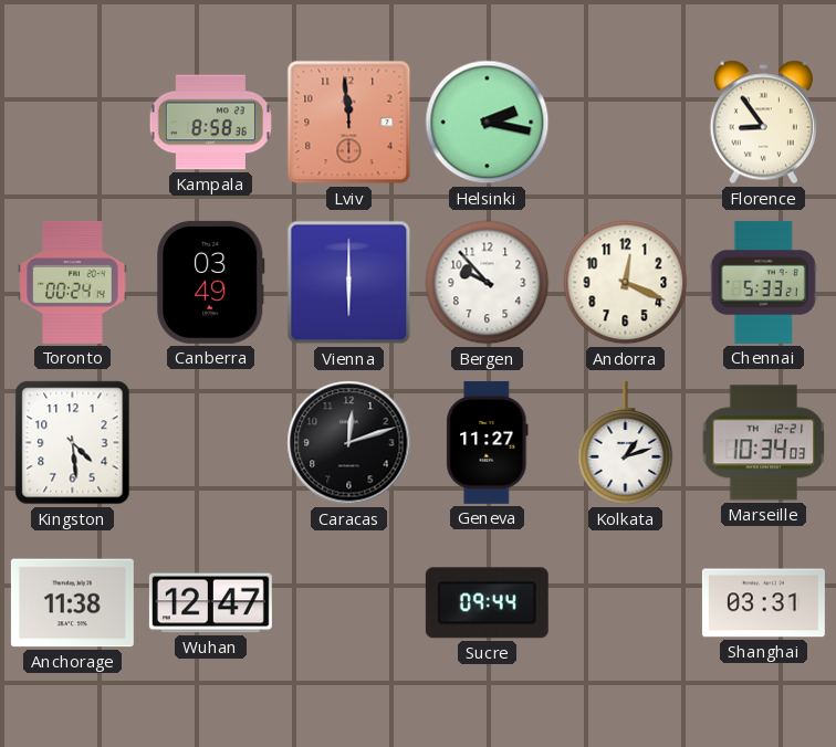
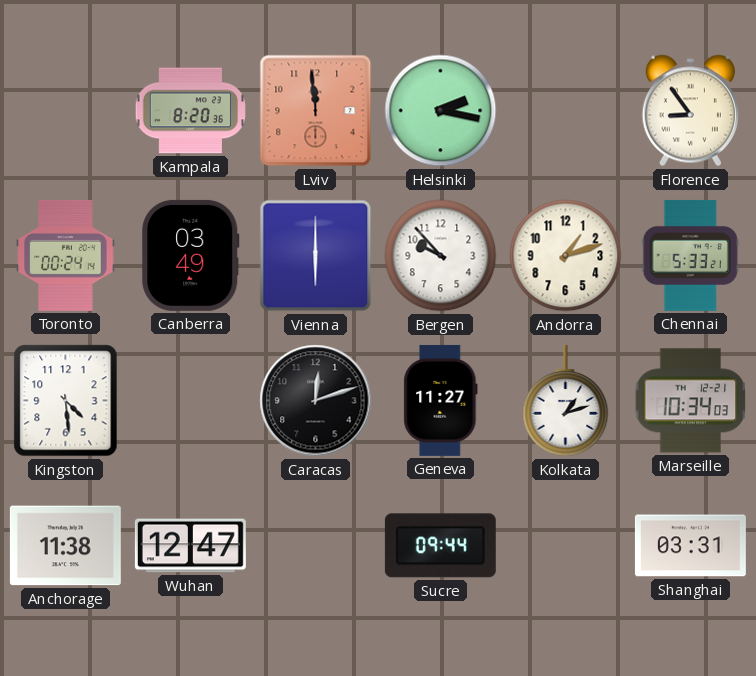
Kampala: 8:58 -> 8:20
Andorra: 12:19 -> 1:12
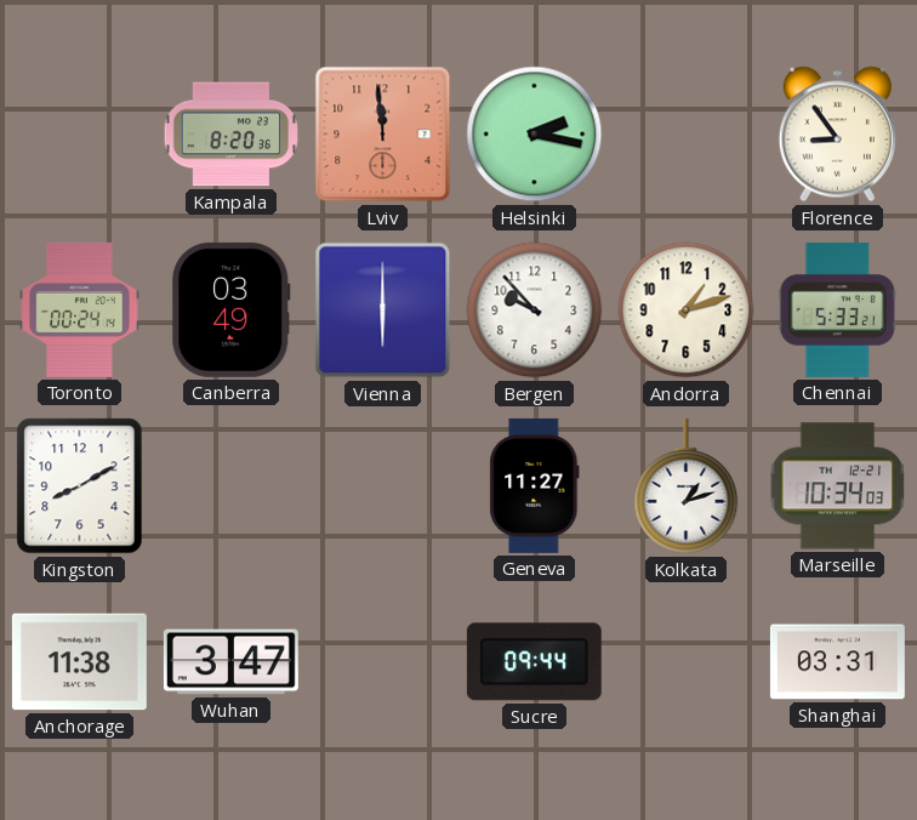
Kingston: 4:29 -> 8:10
Caracas: 12:12 -> none
Wuhan: 12:47 -> 3:47
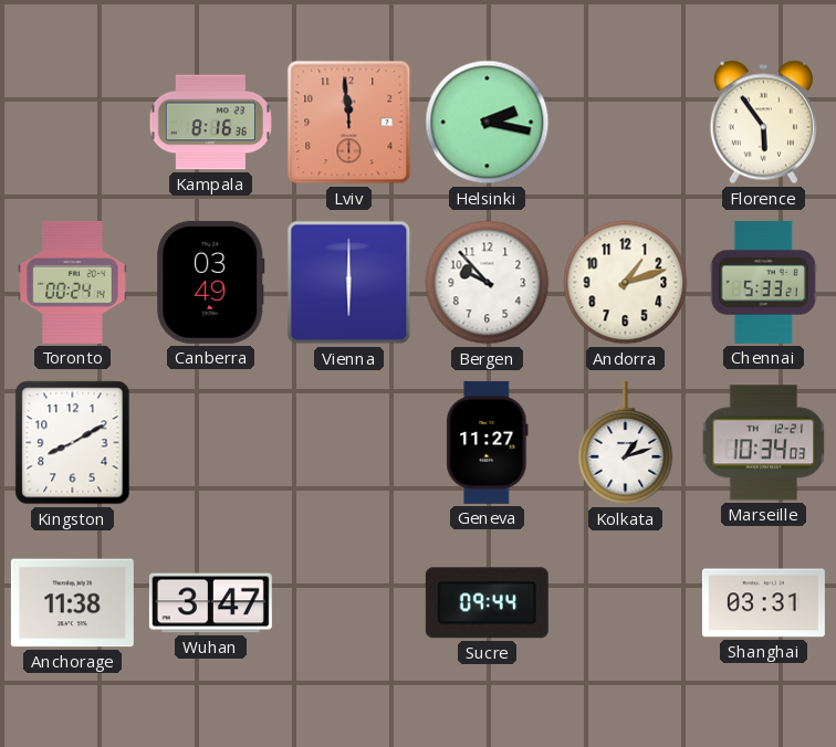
Kampala: 8:20 -> 8:16
Florence: 8:54 -> 5:54
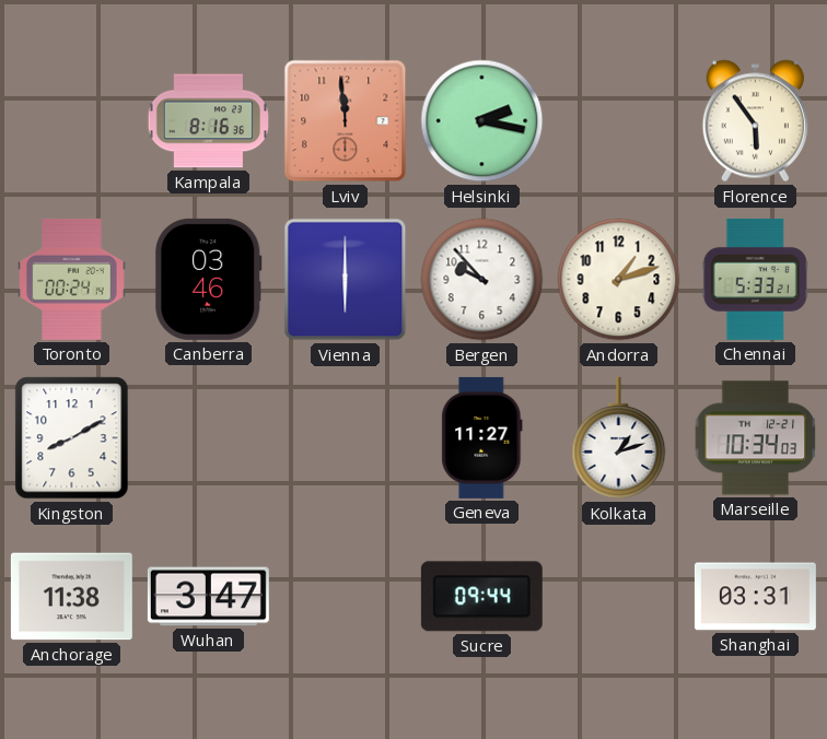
Canberra: 03:49 -> 03:46
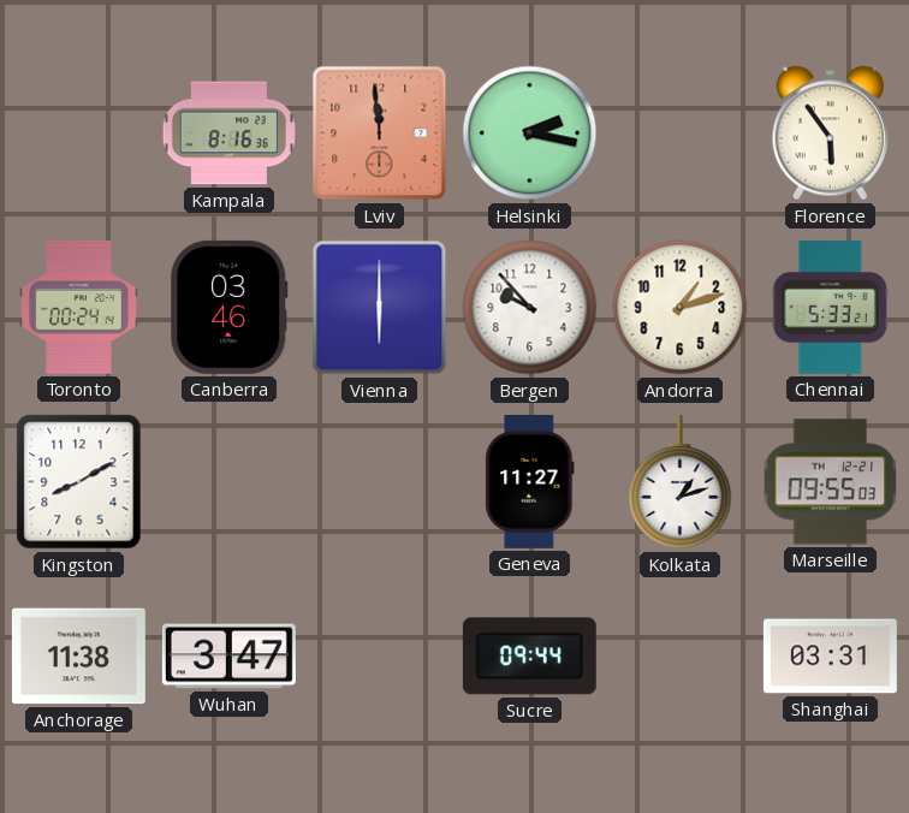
Marseille: 10:34 -> 09:55
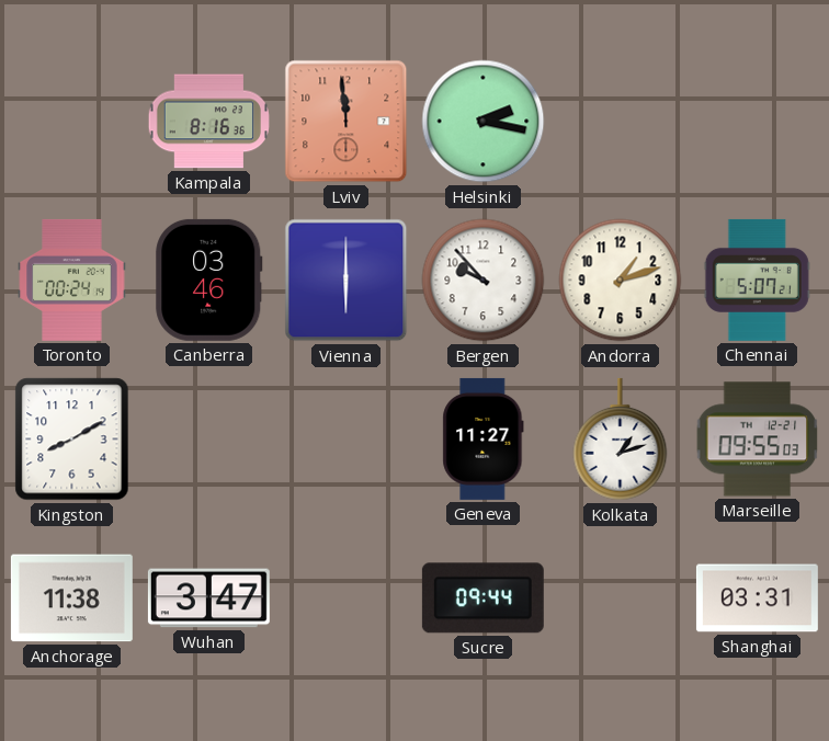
Florence: 5:54 -> none
Chennai: 5:33 -> 5:07
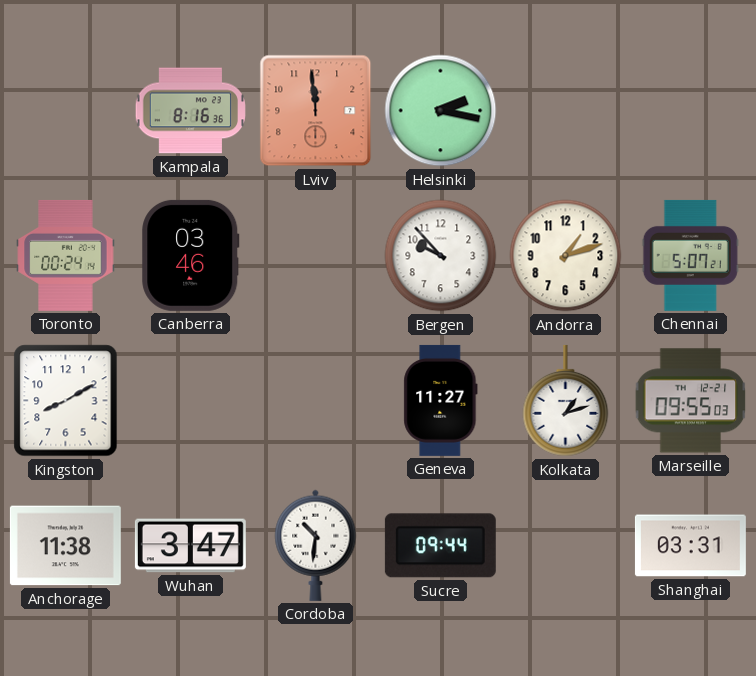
Vienna: 6:00 -> none
Cordoba: none -> 10:31
